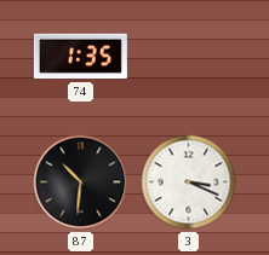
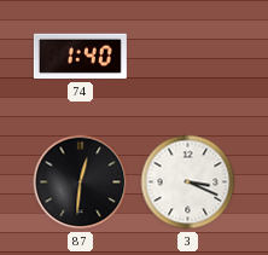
74: 1:35 -> 1:40
87: 10:31 -> 12:31
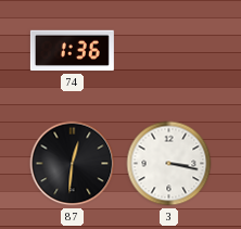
74: 1:40 -> 1:36
3: 3:19 -> 3:17
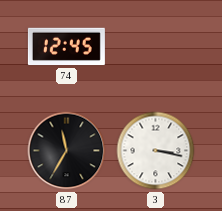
74: 1:36 -> 12:45
87: 12:31 -> 11:35
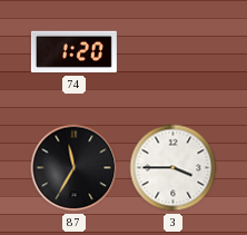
74: 12:45 -> 1:20
3: 3:17 -> 3:45
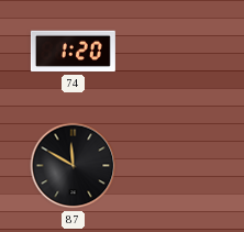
87: 11:35 -> 11:50
3: 3:45 -> none
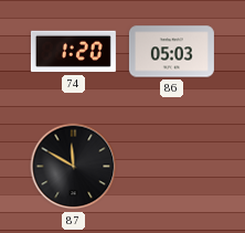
86: none -> 05:03
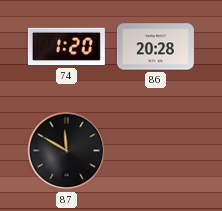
86: 05:03 -> 20:28
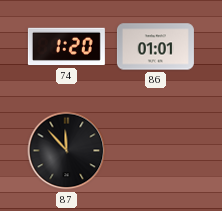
86: 20:28 -> 01:01
87: 11:50 -> 11:53
